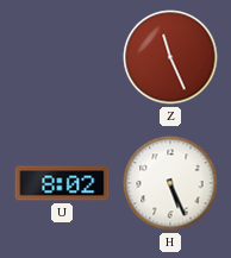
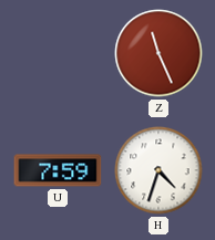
U: 8:02 -> 7:59
H: 5:26 -> 4:33
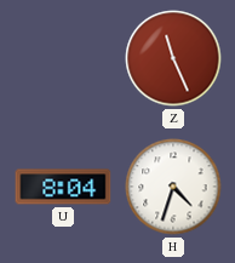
U: 7:59 -> 8:04
